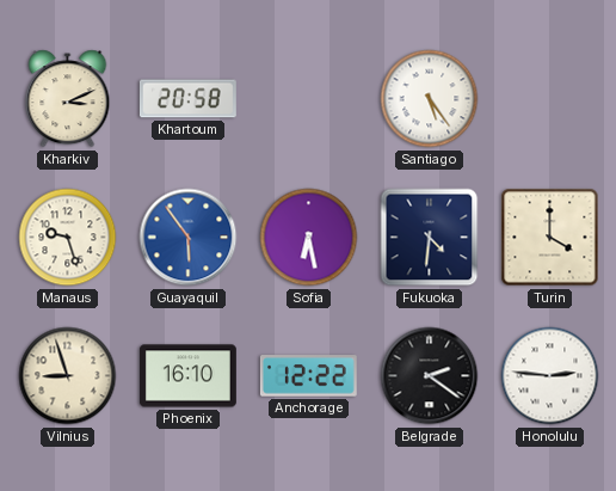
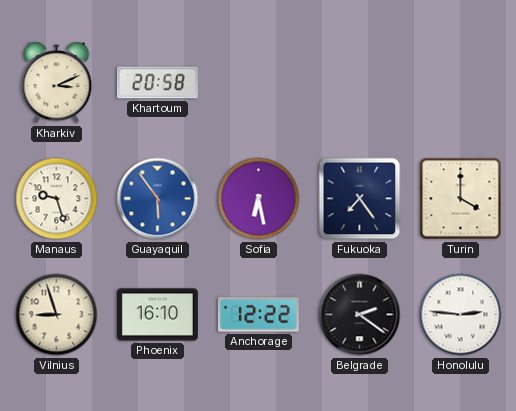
Santiago: 5:24 -> none
Fukuoka: 4:31 -> 7:24
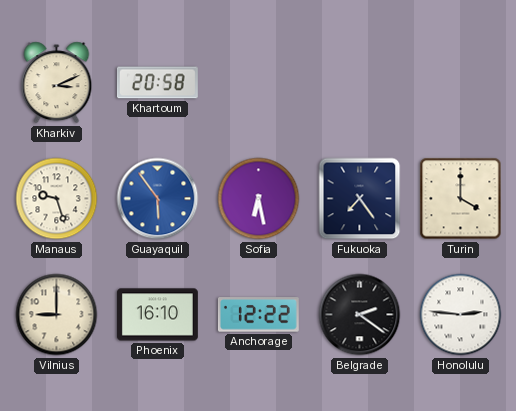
Vilnius: 8:57 -> 9:00
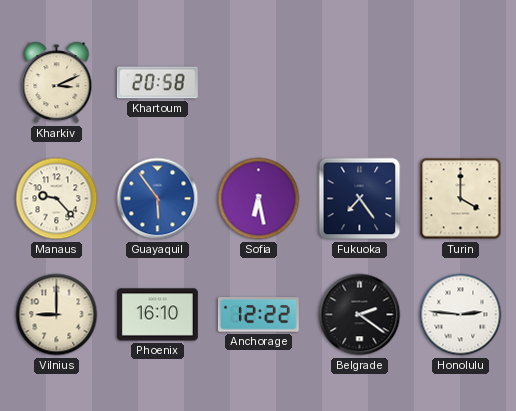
Manaus: 9:27 -> 9:23
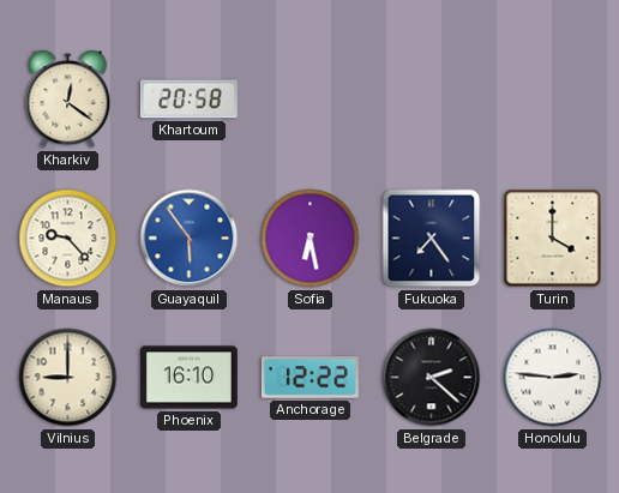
Kharkiv: 3:11 -> 12:21
Belgrade: 2:21 -> 2:22
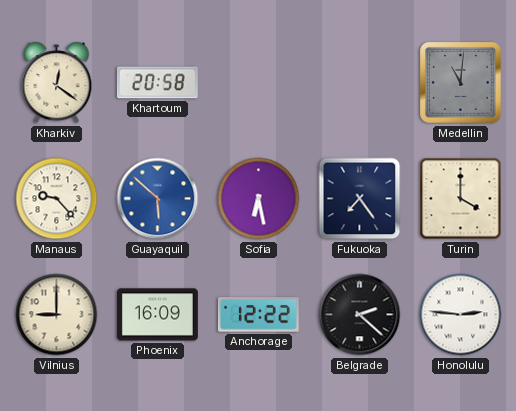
Medellin: none -> 11:01
Guayaquil: 5:54 -> 5:52
Phoenix: 16:10 -> 16:09
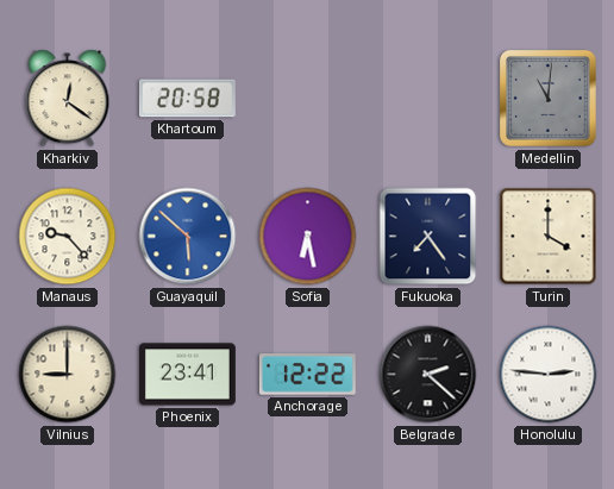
Phoenix: 16:09 -> 23:41
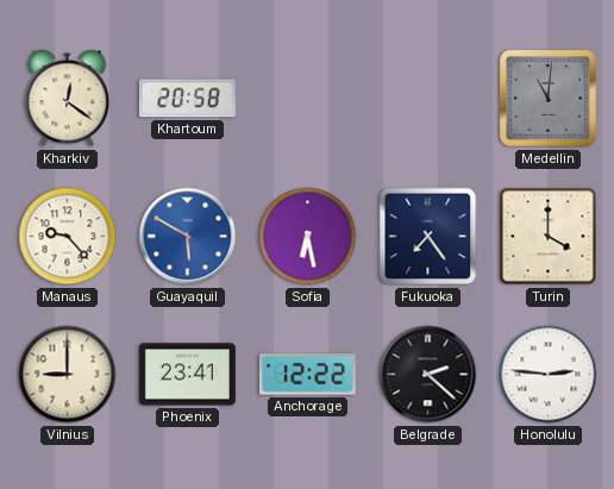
Guayaquil: 5:52 -> 5:50
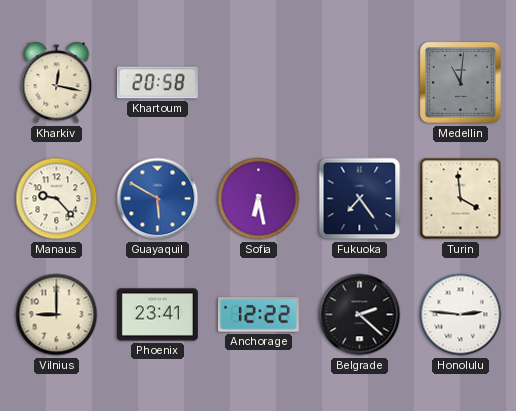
Kharkiv: 12:21 -> 12:17
Turin: 4:00 -> 3:59
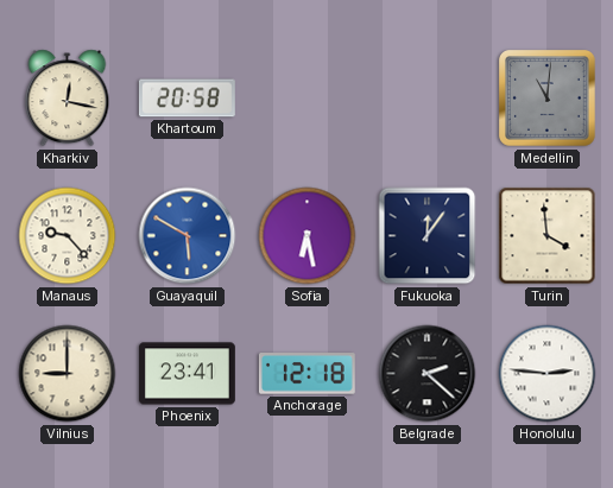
Fukuoka: 7:24 -> 12:06
Anchorage: 12:22 -> 12:18
